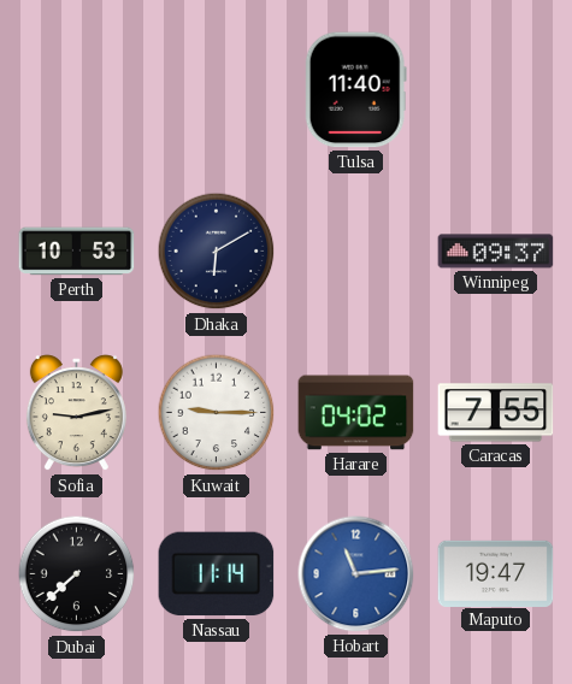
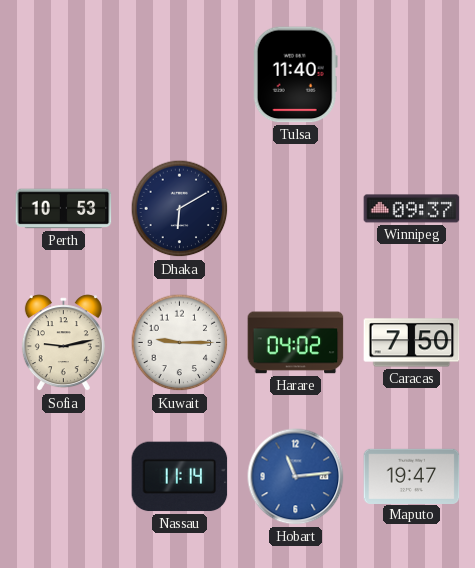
Caracas: 7:55 -> 7:50
Dubai: 7:38 -> none
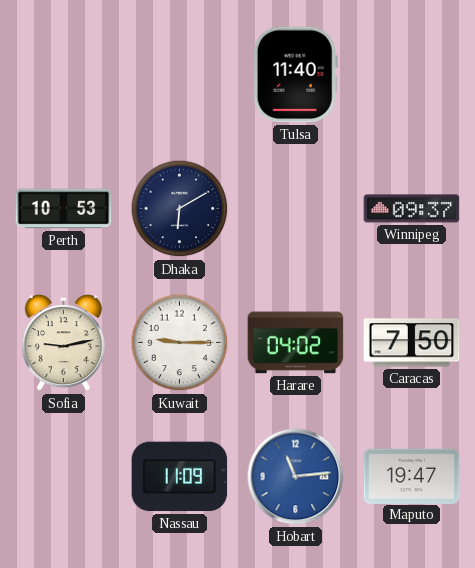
Nassau: 11:14 -> 11:09
